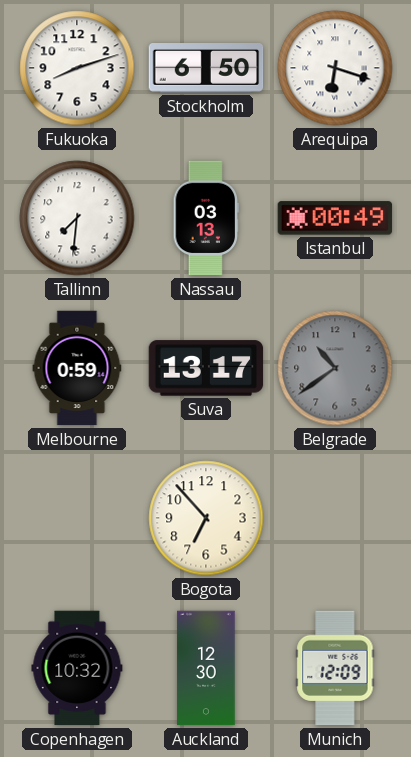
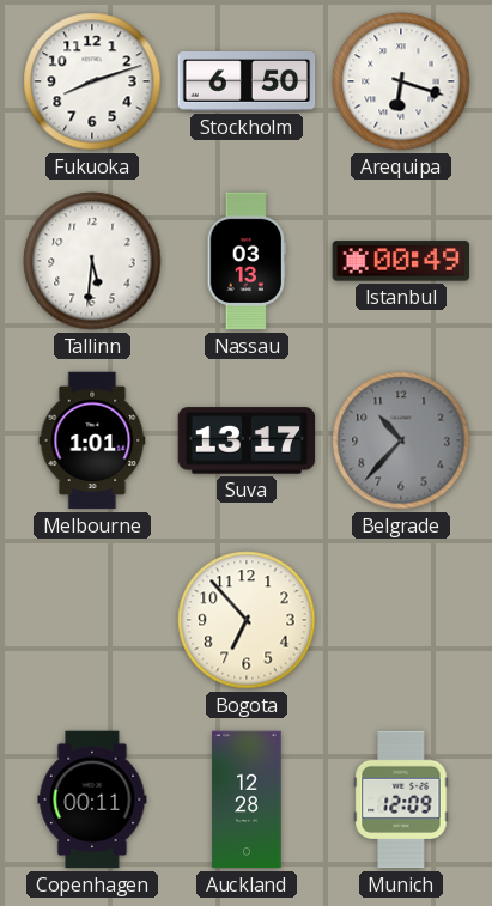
Tallinn: 7:31 -> 5:31
Melbourne: 0:59 -> 1:01
Belgrade: 10:39 -> 10:37
Copenhagen: 10:32 -> 00:11
Auckland: 12:30 -> 12:28
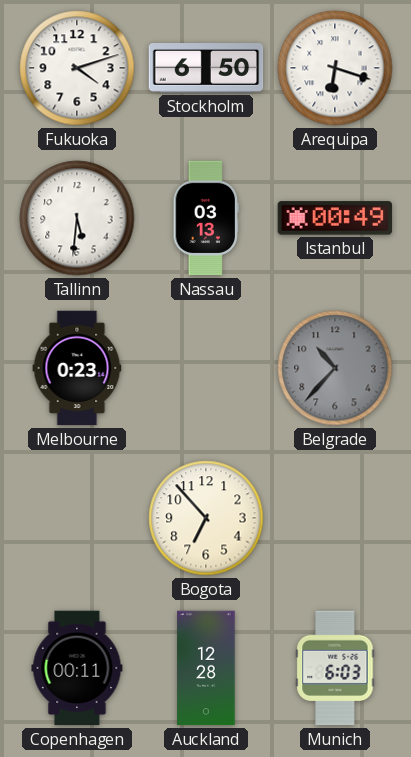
Fukuoka: 8:12 -> 4:12
Melbourne: 1:01 -> 0:23
Suva: 13:17 -> none
Munich: 12:09 -> 6:03
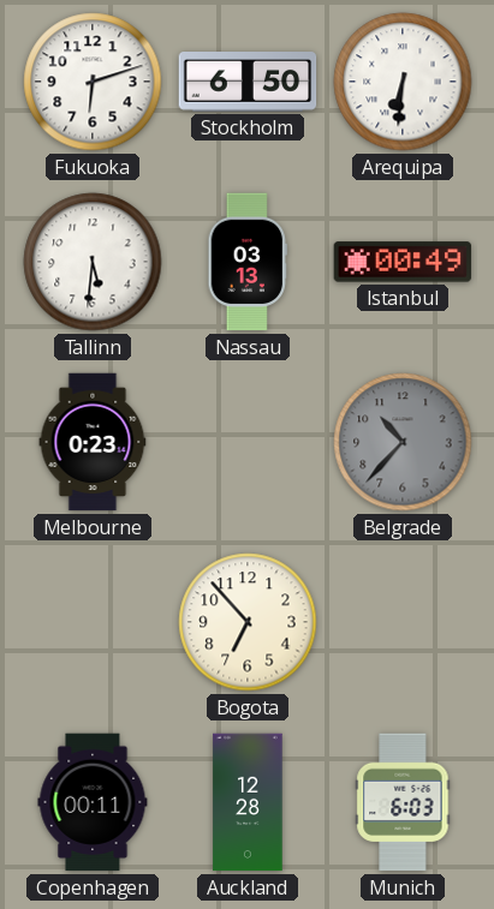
Fukuoka: 4:12 -> 6:12
Arequipa: 6:18 -> 6:31
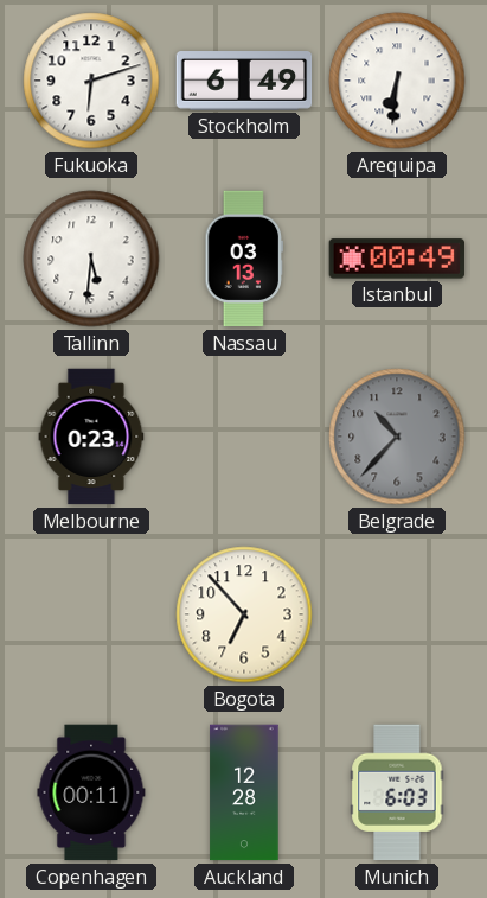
Stockholm: 6:50 -> 6:49
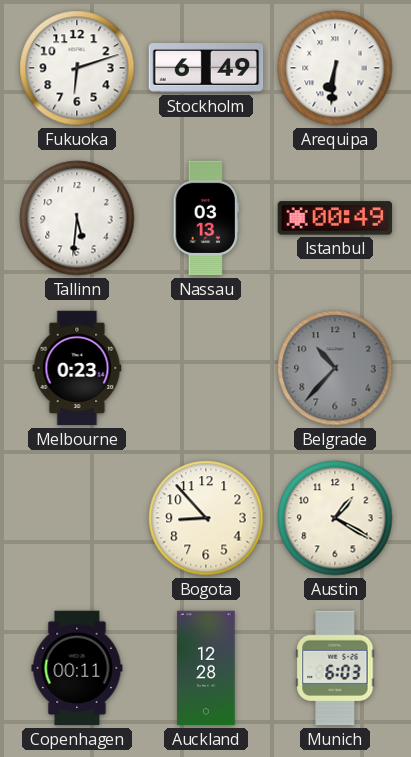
Bogota: 6:53 -> 8:53
Austin: none -> 1:20
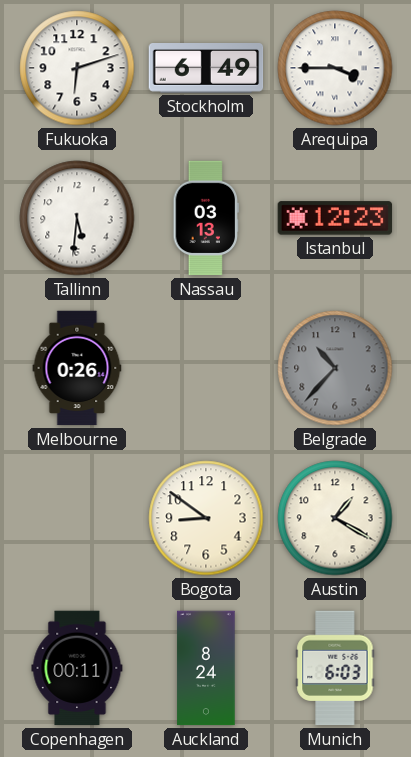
Arequipa: 6:31 -> 3:45
Istanbul: 00:49 -> 12:23
Melbourne: 0:23 -> 0:26
Bogota: 8:53 -> 8:51
Auckland: 12:28 -> 8:24
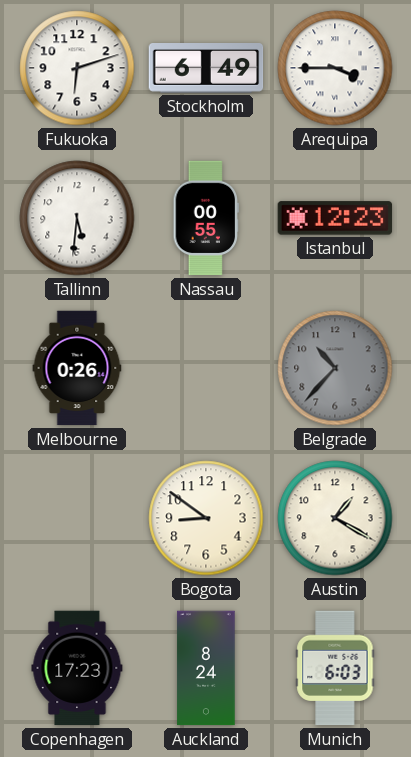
Nassau: 03:13 -> 00:55
Copenhagen: 00:11 -> 17:23
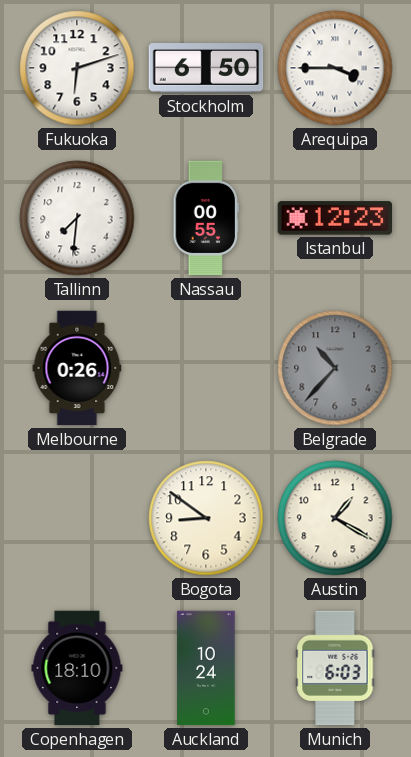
Stockholm: 6:49 -> 6:50
Tallinn: 5:31 -> 7:31
Copenhagen: 17:23 -> 18:10
Auckland: 8:24 -> 10:24
